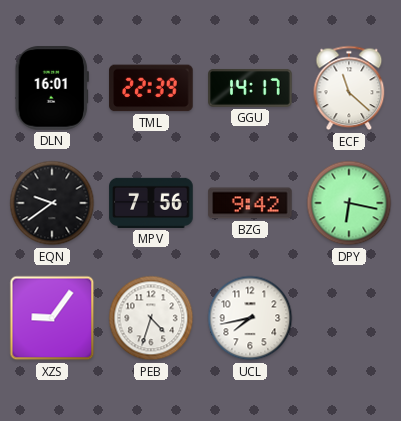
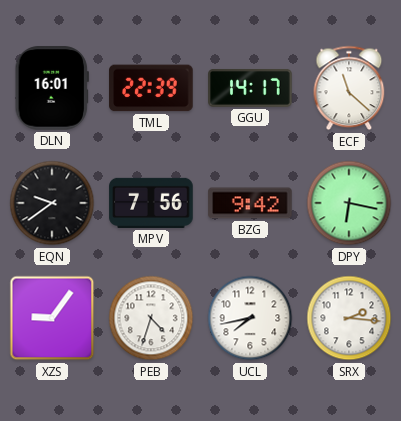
SRX: none -> 2:16
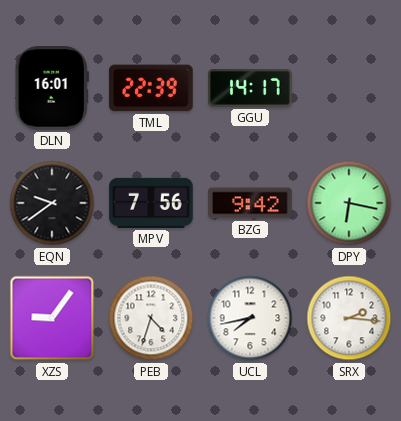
ECF: 11:22 -> none
